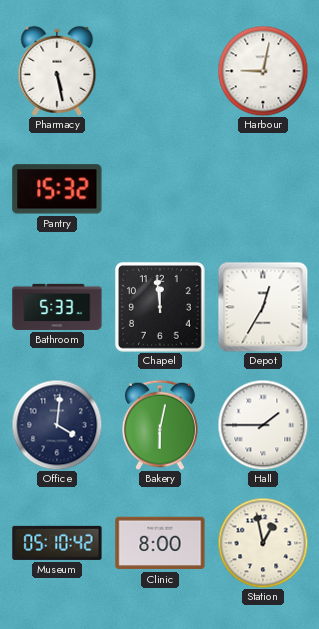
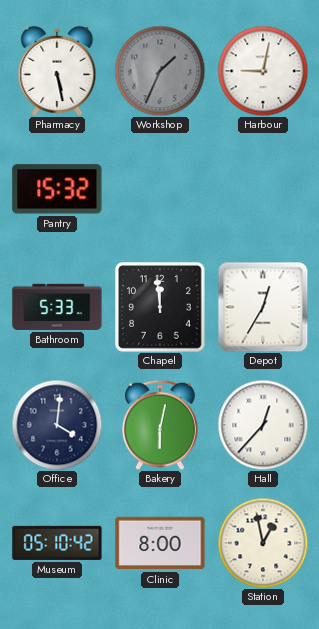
Workshop: none -> 1:34
Hall: 1:45 -> 12:37
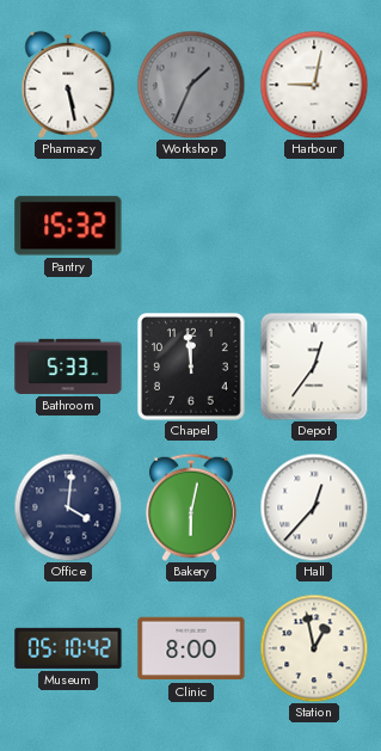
Depot: 12:35 -> 12:36
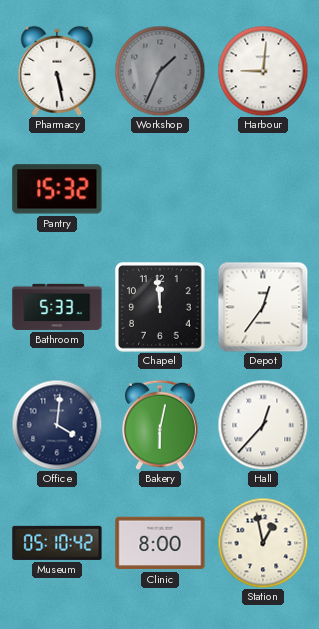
Harbour: 9:02 -> 9:01
